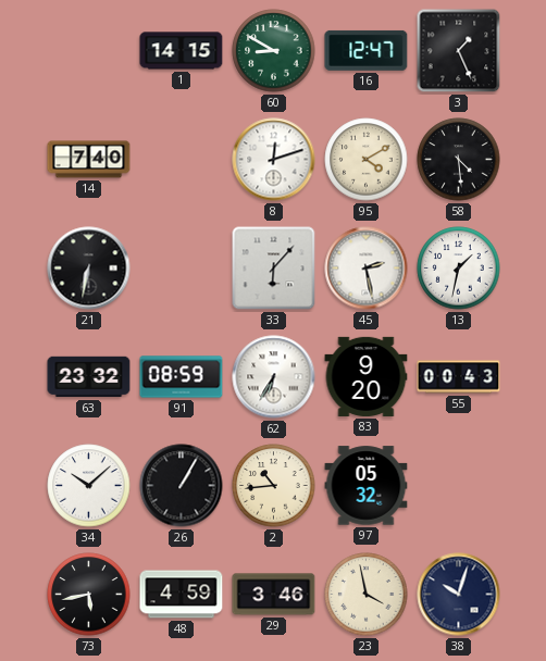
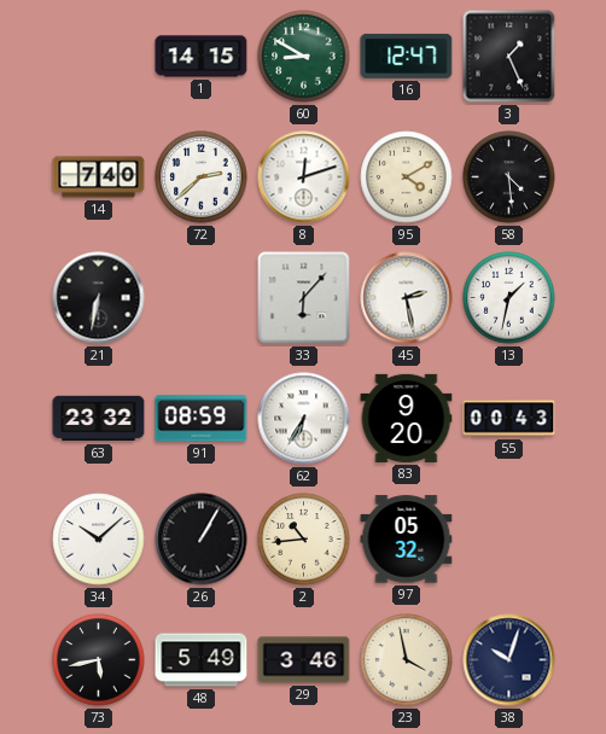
72: none -> 2:38
48: 4:59 -> 5:49
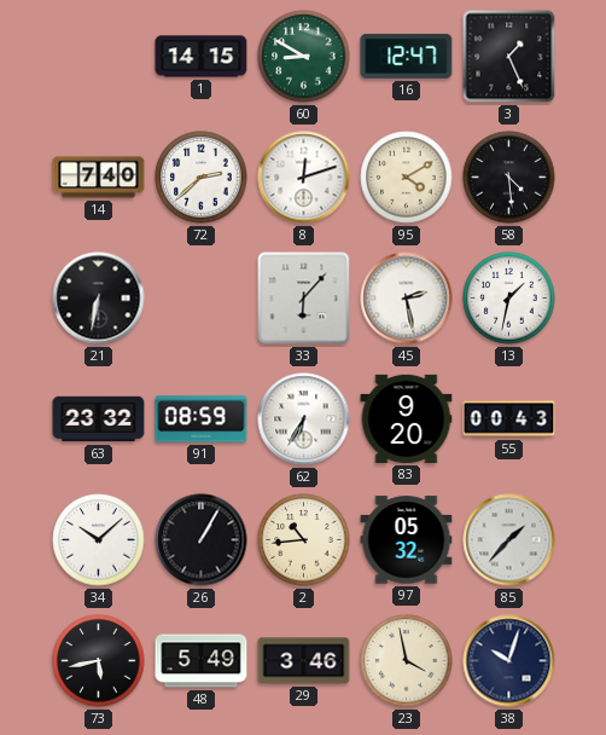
85: none -> 1:37
